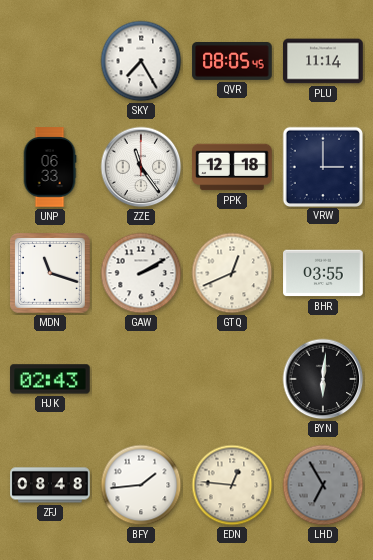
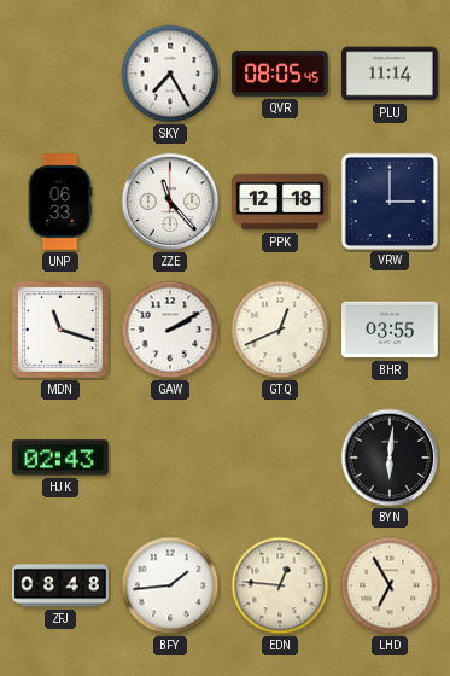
ZZE: 11:24 -> 11:23
LHD dial: grey -> cream
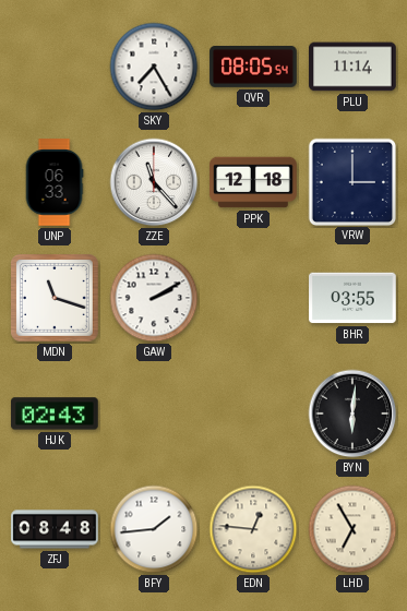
QVR: 08:05:45 -> 08:05:54
GTQ: 12:41 -> none
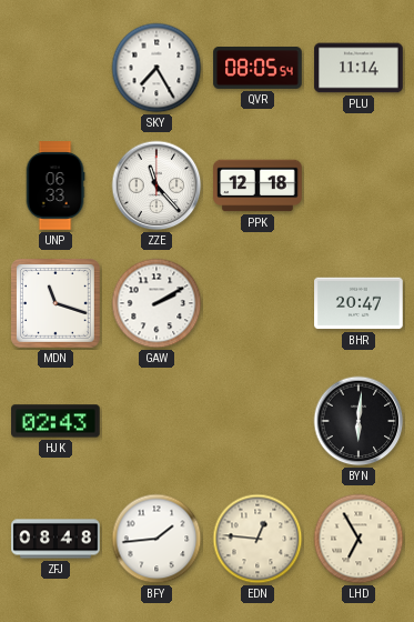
VRW: 3:00 -> none
BHR: 03:55 -> 20:47
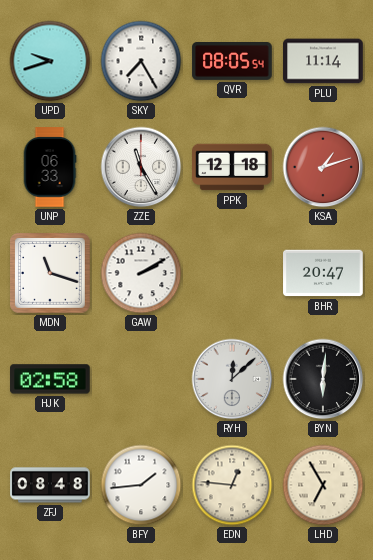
UPD: none -> 9:42
ZZE: 11:23 -> 11:25
KSA: none -> 1:12
HJK: 02:43 -> 02:58
RYH: none -> 12:08
